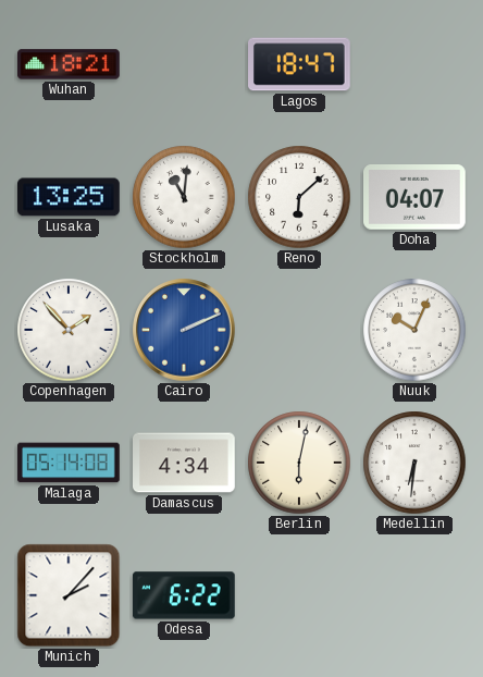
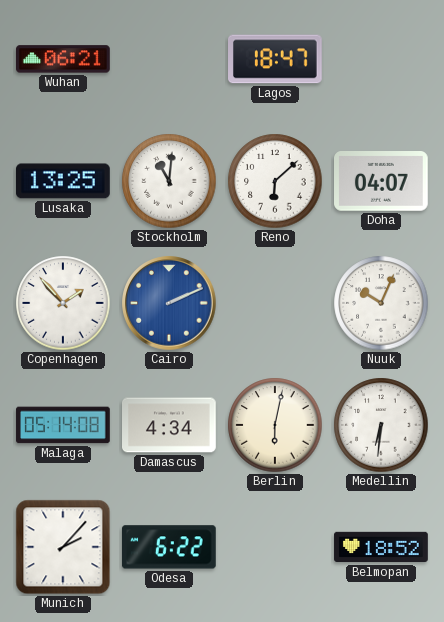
Wuhan: 18:21 -> 06:21
Belmopan: none -> 18:52
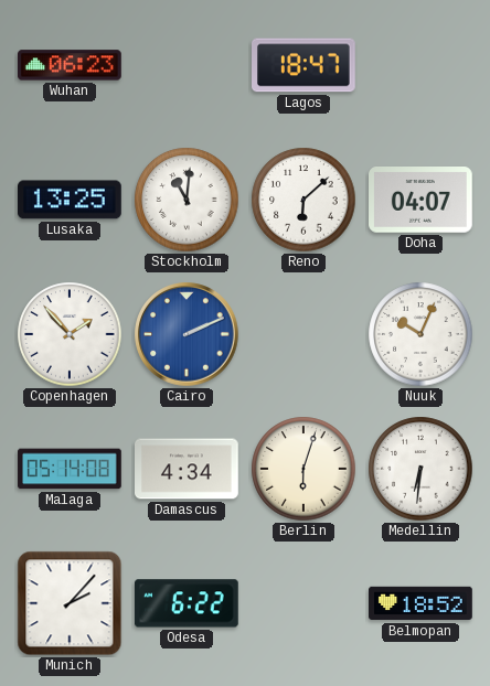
Wuhan: 06:21 -> 06:23
Berlin: 6:02 -> 6:03
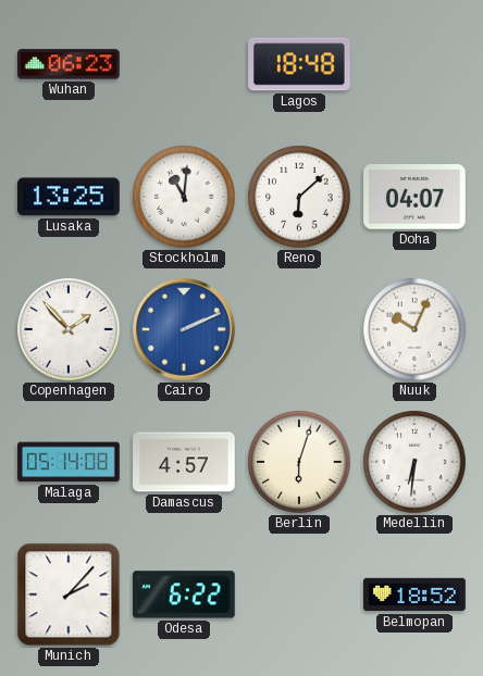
Lagos: 18:47 -> 18:48
Damascus: 4:34 -> 4:57
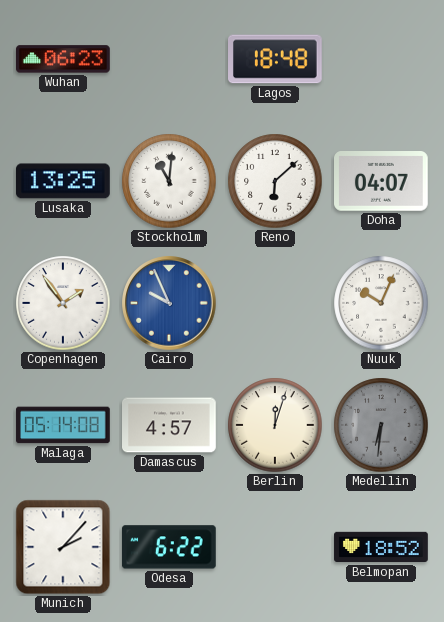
Copenhagen: 1:53 -> 1:54
Cairo: 2:11 -> 9:56
Berlin: 6:03 -> 12:03
Medellin dial: white -> grey
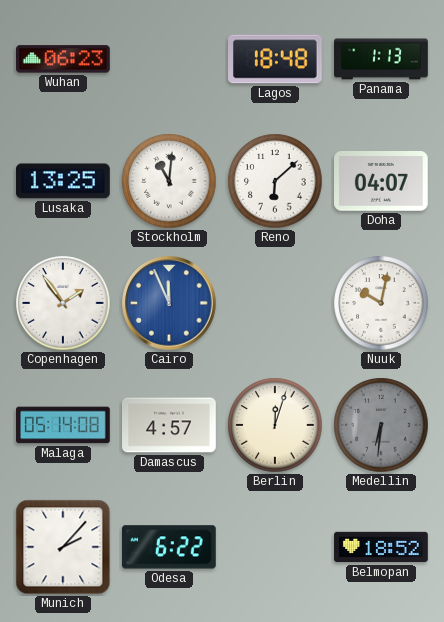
Panama: none -> 1:13
Cairo: 9:56 -> 11:56
Nuuk: 10:04 -> 10:02
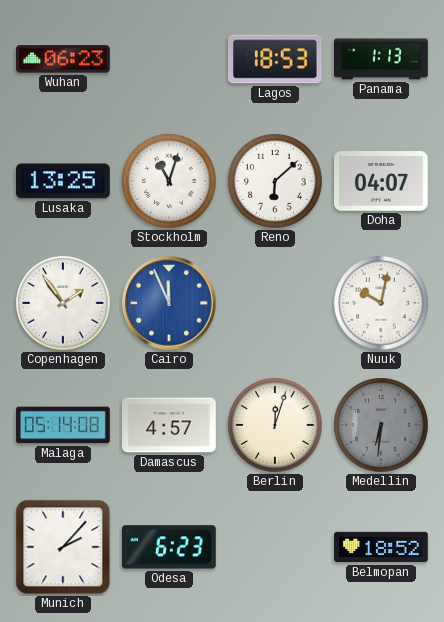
Lagos: 18:48 -> 18:53
Stockholm: 11:01 -> 11:03
Odesa: 6:22 -> 6:23
